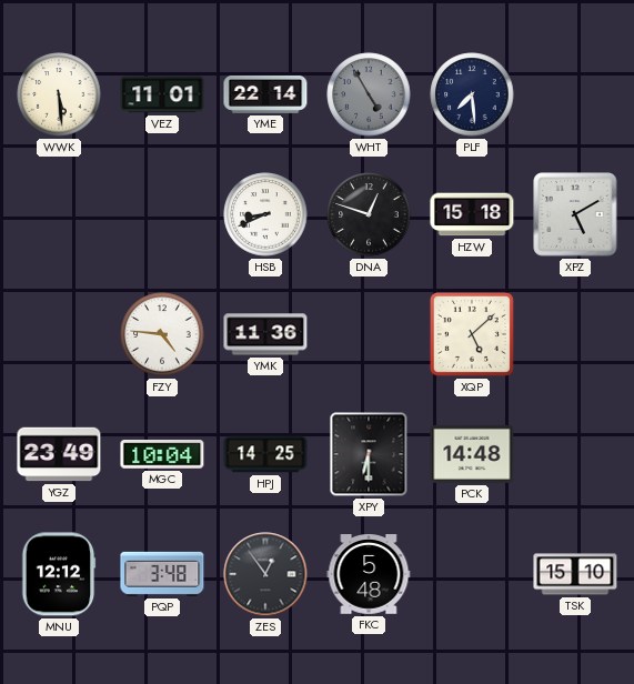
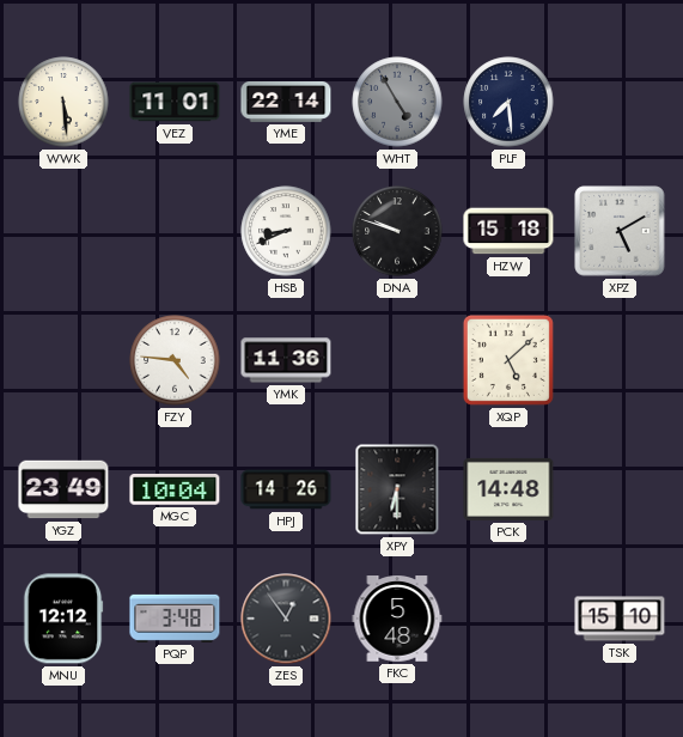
DNA: 12:48 -> 9:48
HPJ: 14:25 -> 14:26
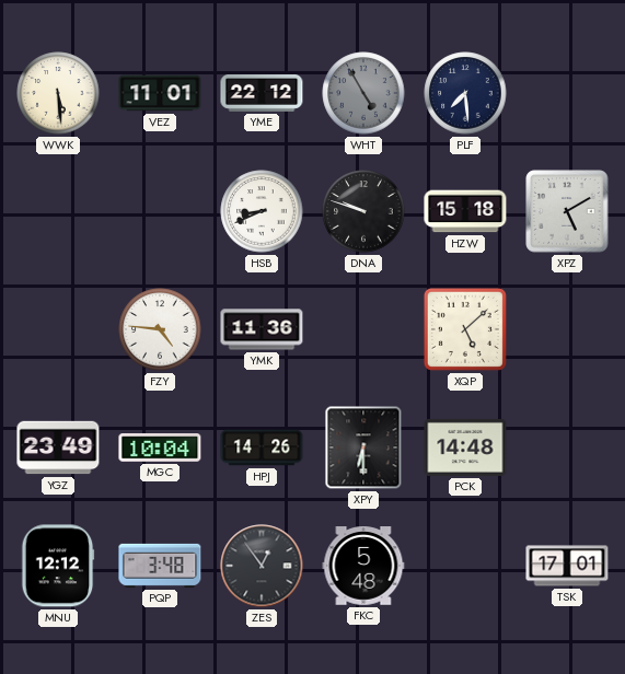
YME: 22:14 -> 22:12
TSK: 15:10 -> 17:01
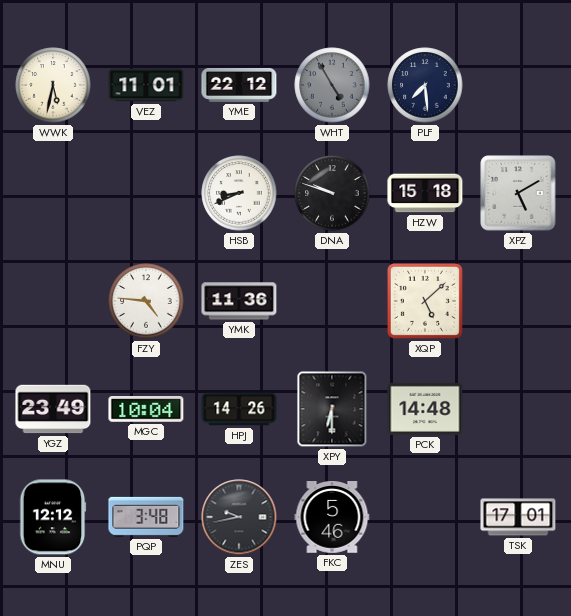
WWK: 5:29 -> 5:32
ZES: 12:54 -> 9:43
FKC: 5:48 -> 5:46
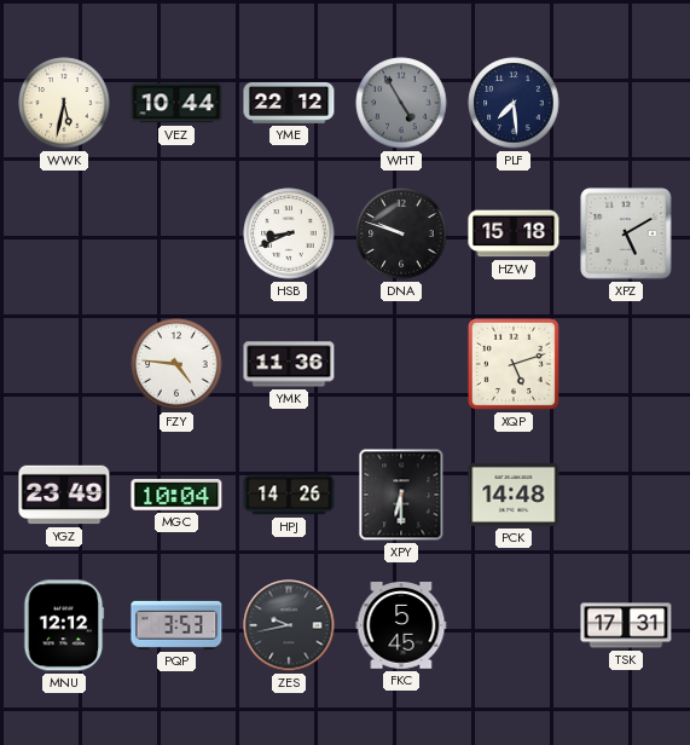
VEZ: 11:01 -> 10:44
XQP: 5:08 -> 5:12
PQP: 3:48 -> 3:53
FKC: 5:46 -> 5:45
TSK: 17:01 -> 17:31
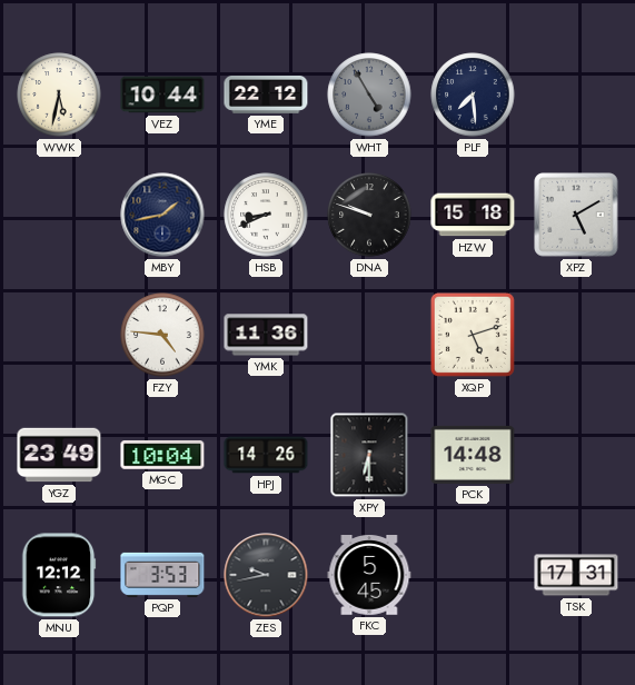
MBY: none -> 1:43
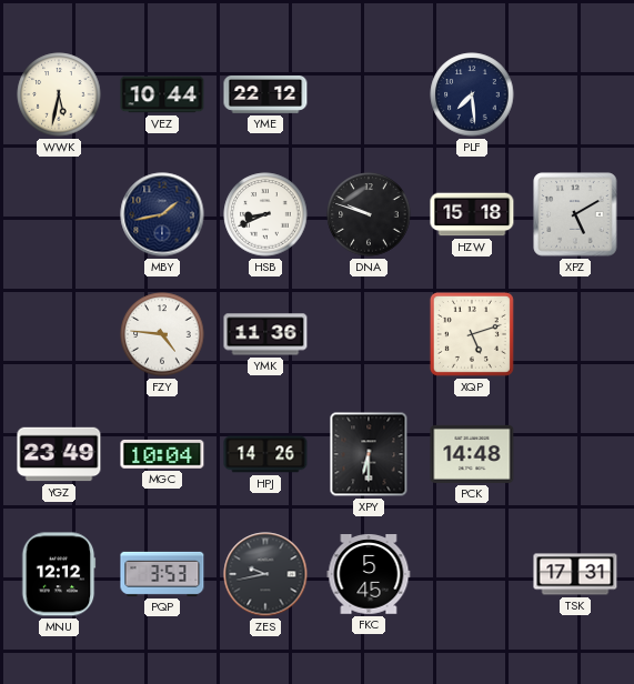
WHT: 4:55 -> none
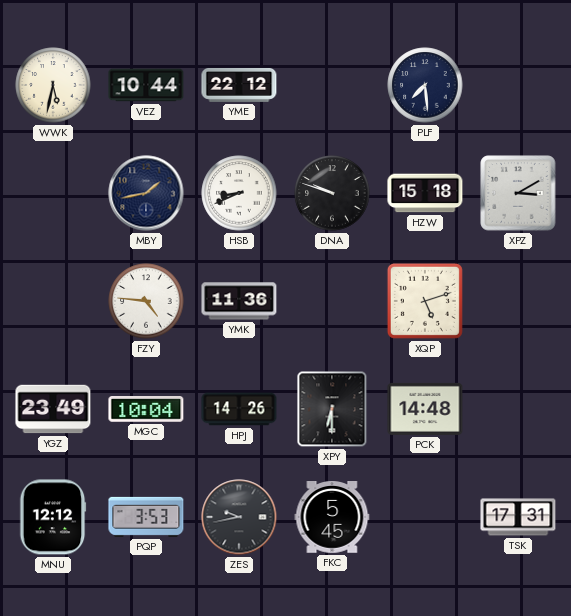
XPZ: 5:10 -> 3:10
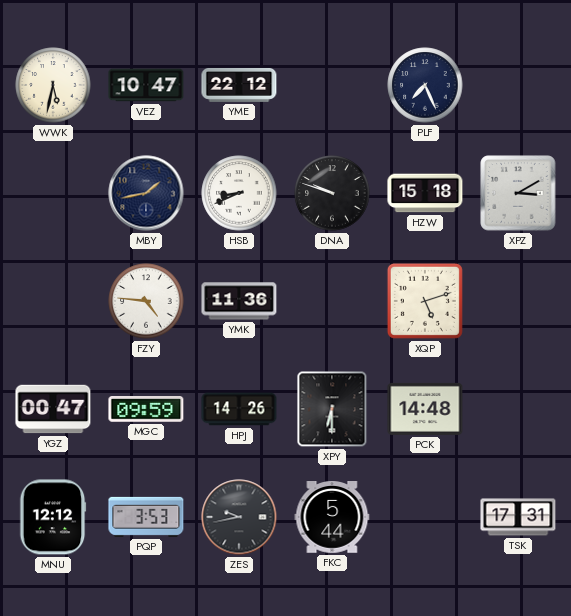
VEZ: 10:44 -> 10:47
PLF: 7:29 -> 7:26
YGZ: 23:49 -> 00:47
MGC: 10:04 -> 09:59
FKC: 5:45 -> 5:44
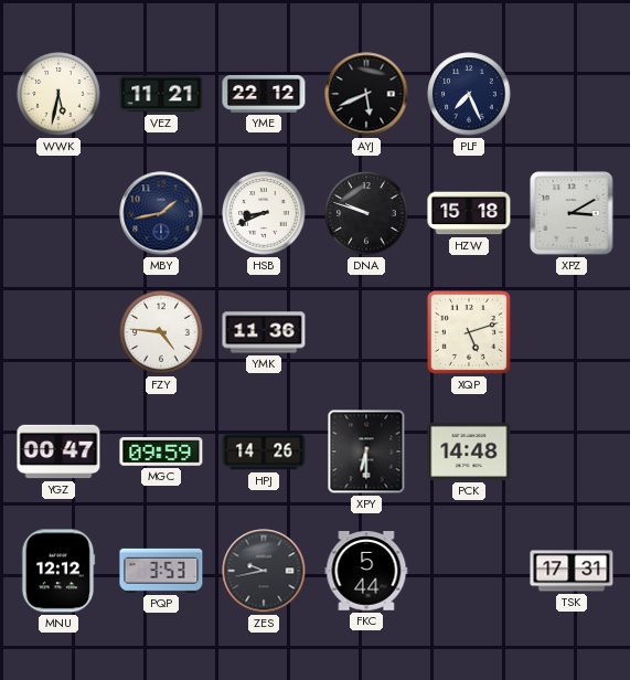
VEZ: 10:47 -> 11:21
AYJ: none -> 5:41
